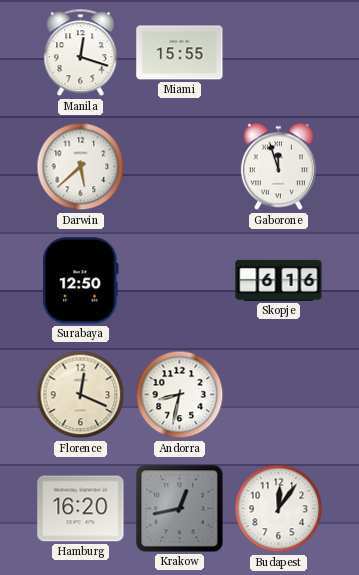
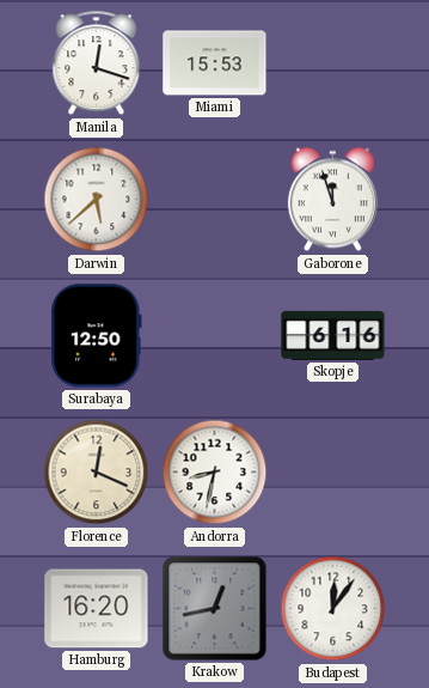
Miami: 15:55 -> 15:53
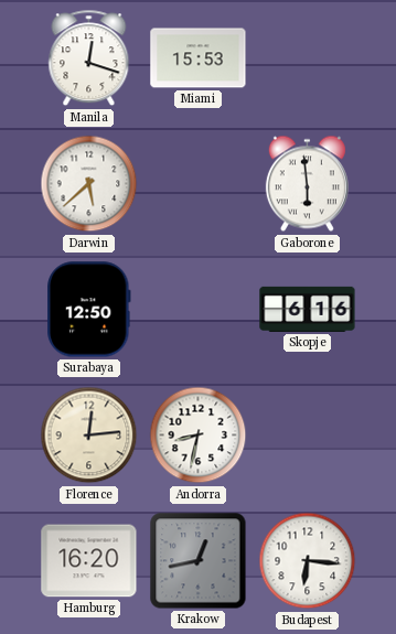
Gaborone: 11:57 -> 5:59
Florence: 12:19 -> 12:14
Budapest: 12:06 -> 6:16
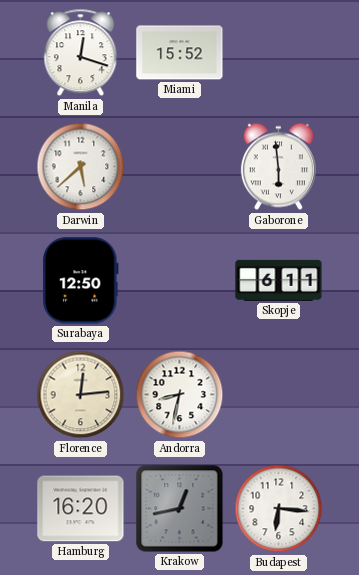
Miami: 15:53 -> 15:52
Skopje: 6:16 -> 6:11
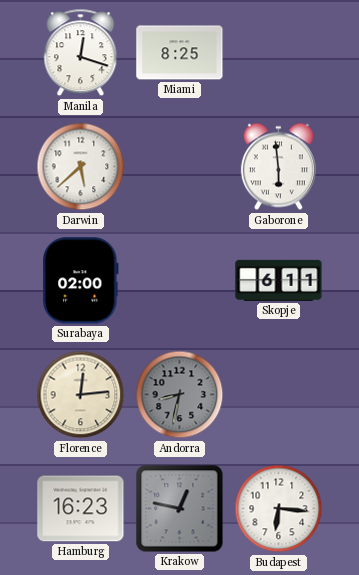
Miami: 15:52 -> 8:25
Surabaya: 12:50 -> 02:00
Andorra dial: white -> grey
Hamburg: 16:20 -> 16:23
Krakow: 12:43 -> 12:47
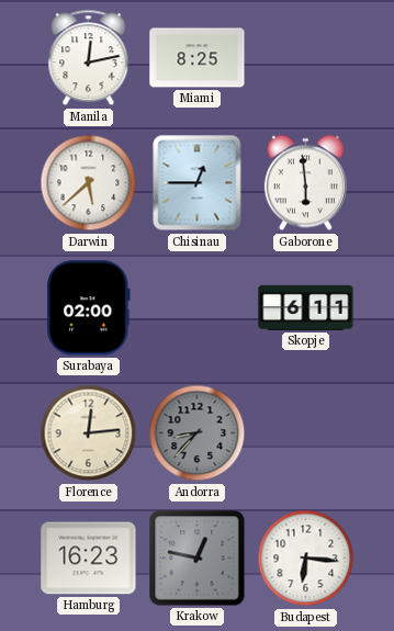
Manila: 12:18 -> 12:13
Chisinau: none -> 12:45
Andorra: 8:32 -> 8:37
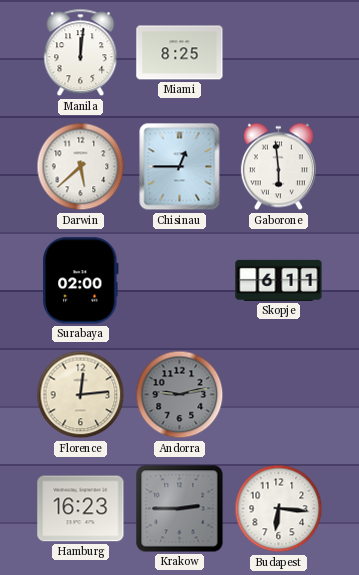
Manila: 12:13 -> 12:01
Andorra: 8:37 -> 9:13
Krakow: 12:47 -> 2:45
